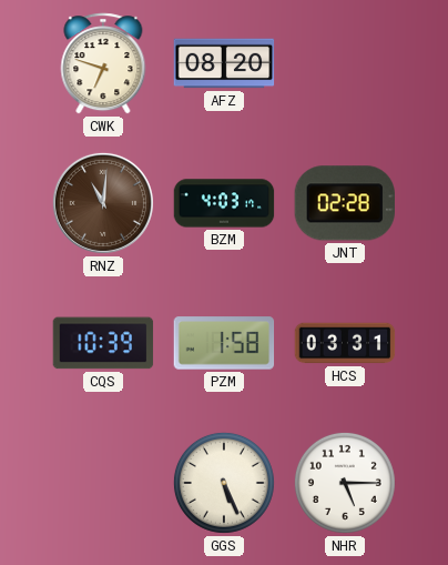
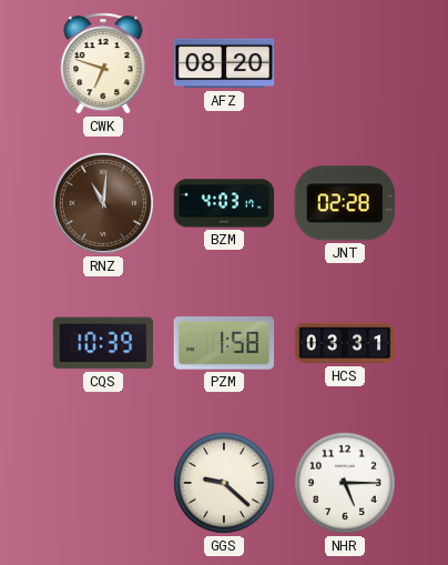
GGS: 5:26 -> 9:22
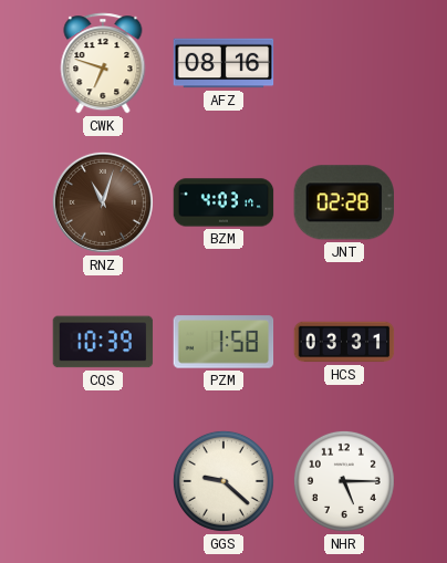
AFZ: 08:20 -> 08:16
RNZ: 11:01 -> 11:03
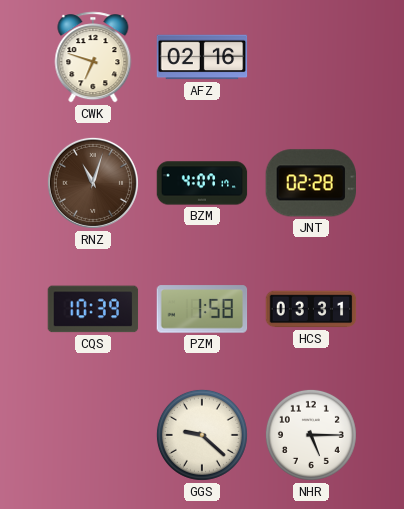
AFZ: 08:16 -> 02:16
BZM: 4:03 -> 4:07
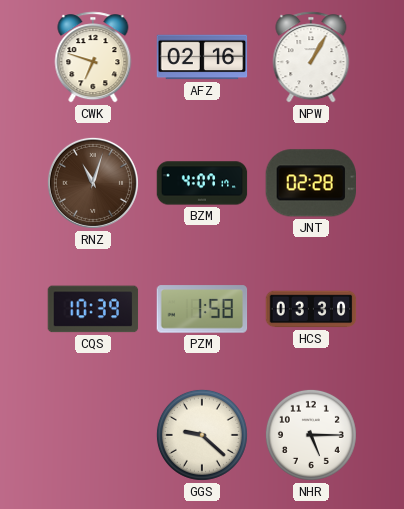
NPW: none -> 1:05
HCS: 03:31 -> 03:30
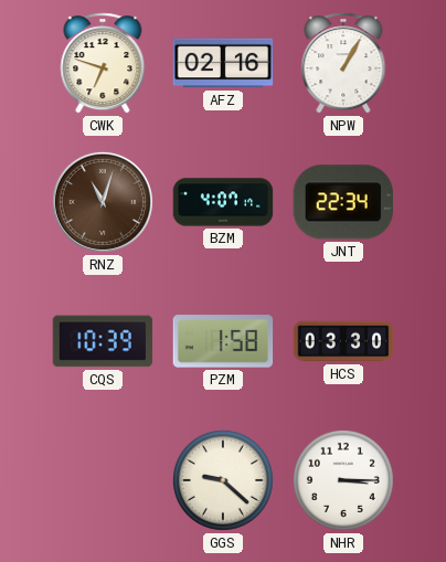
JNT: 02:28 -> 22:34
NHR: 5:15 -> 3:15
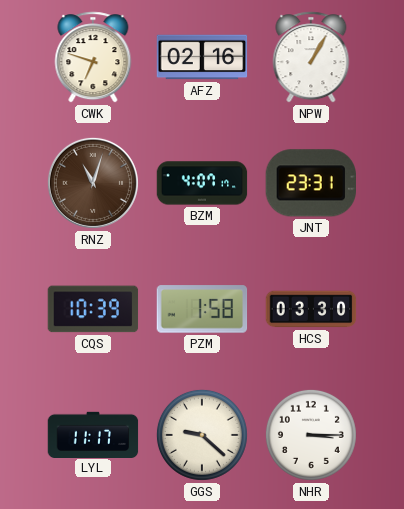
JNT: 22:34 -> 23:31
LYL: none -> 11:17
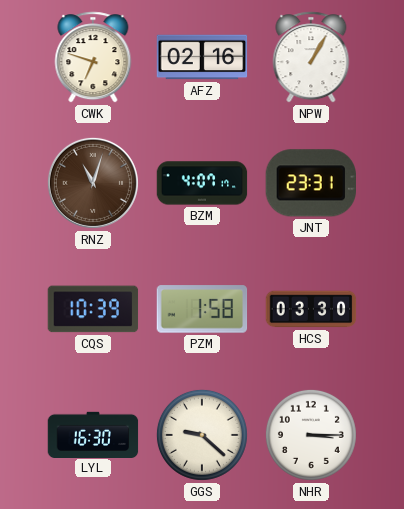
LYL: 11:17 -> 16:30
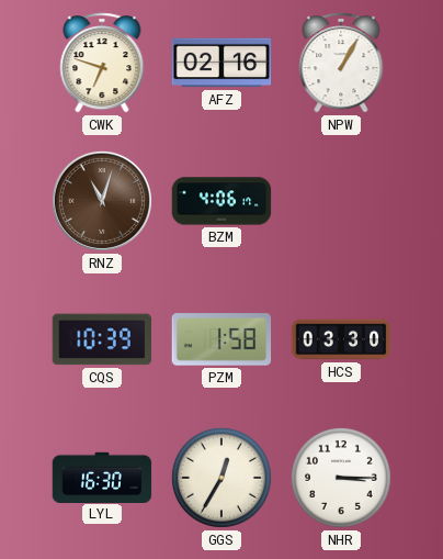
BZM: 4:07 -> 4:06
JNT: 23:31 -> none
GGS: 9:22 -> 12:35
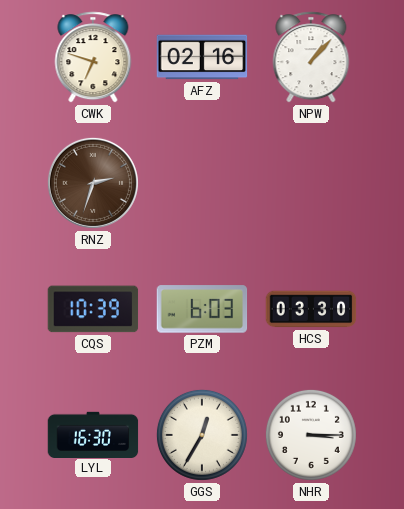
NPW: 1:05 -> 1:07
RNZ: 11:03 -> 2:33
BZM: 4:06 -> none
PZM: 1:58 -> 6:03
